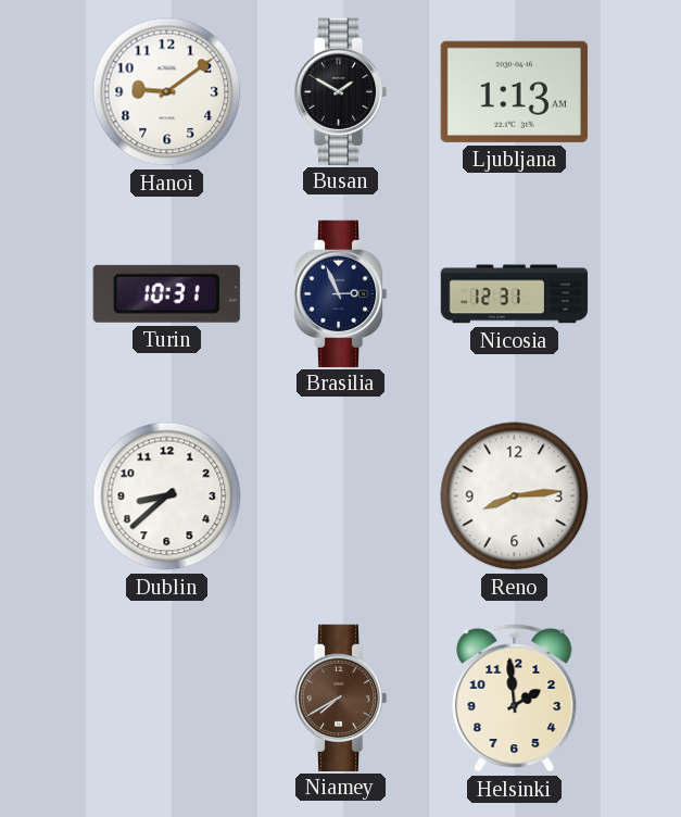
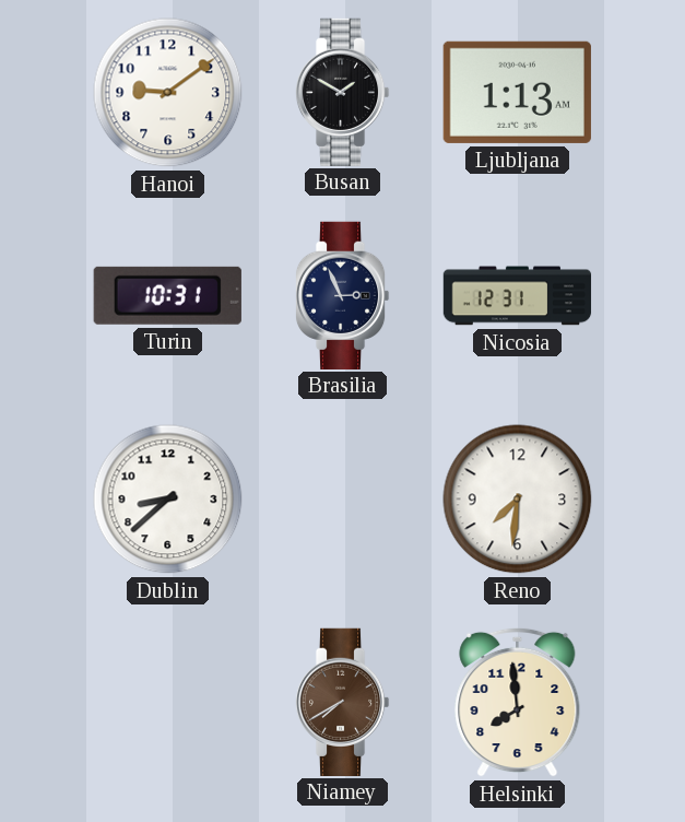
Reno: 8:14 -> 7:31
Helsinki: 1:59 -> 7:59
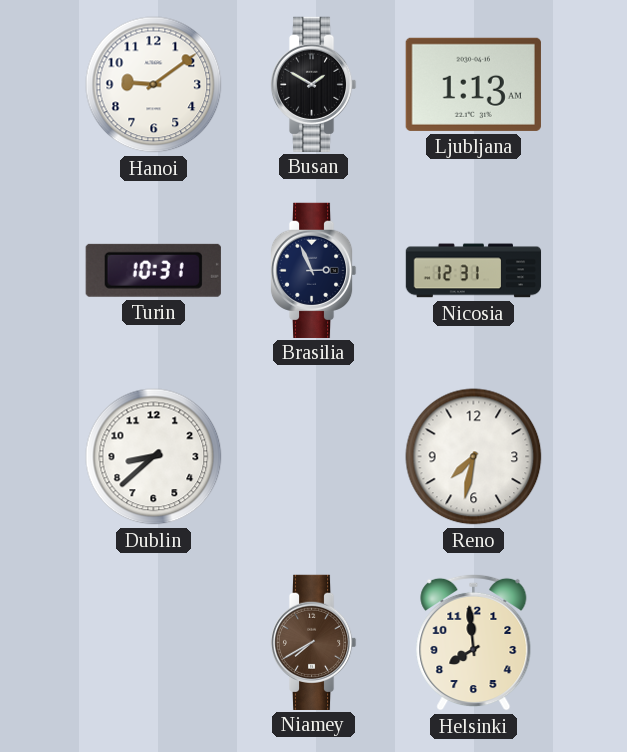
Reno: 7:31 -> 7:32
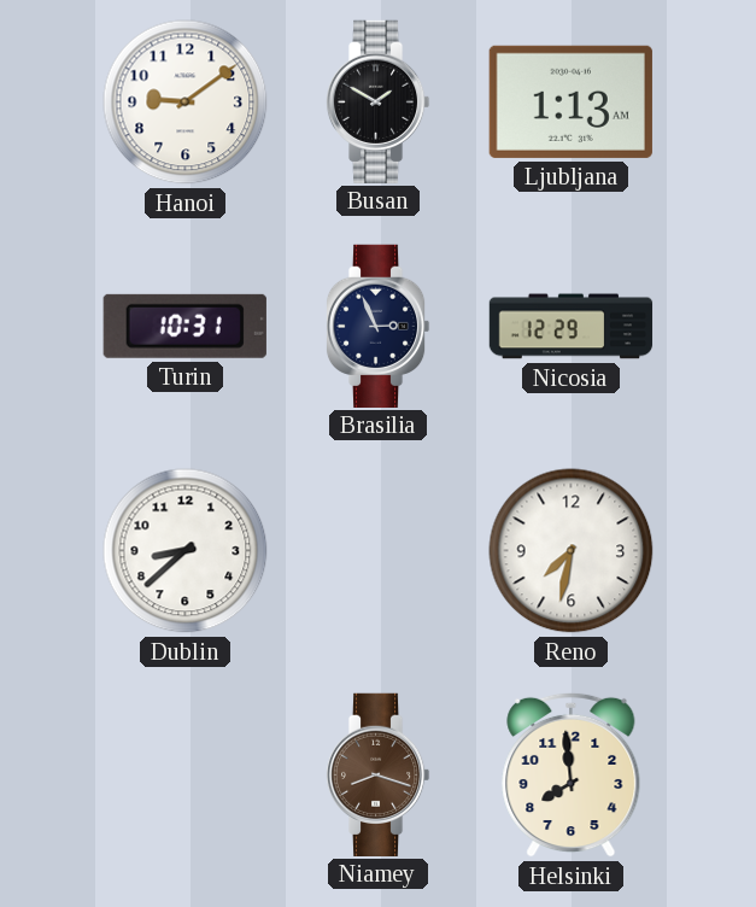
Nicosia: 12:31 -> 12:29
Niamey: 7:40 -> 8:18
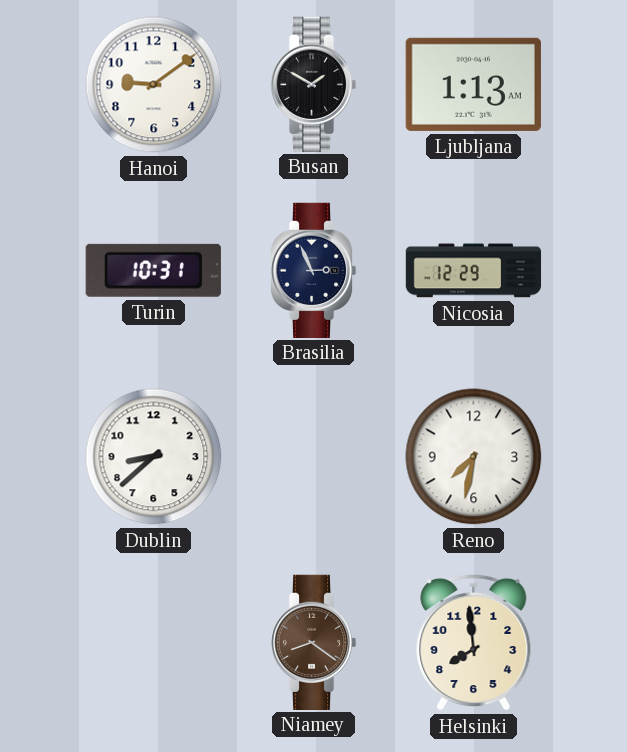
Niamey: 8:18 -> 8:21
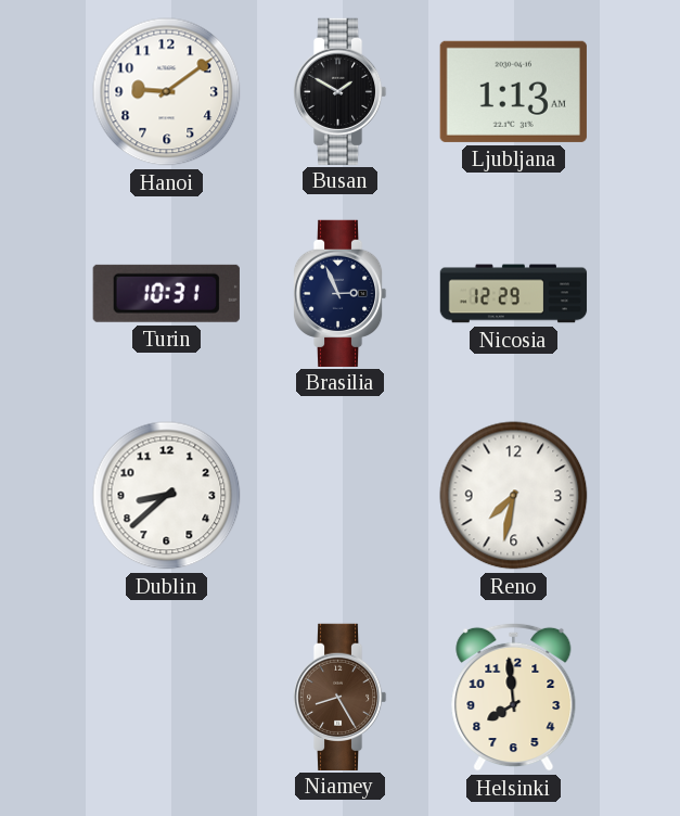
Niamey: 8:21 -> 8:25
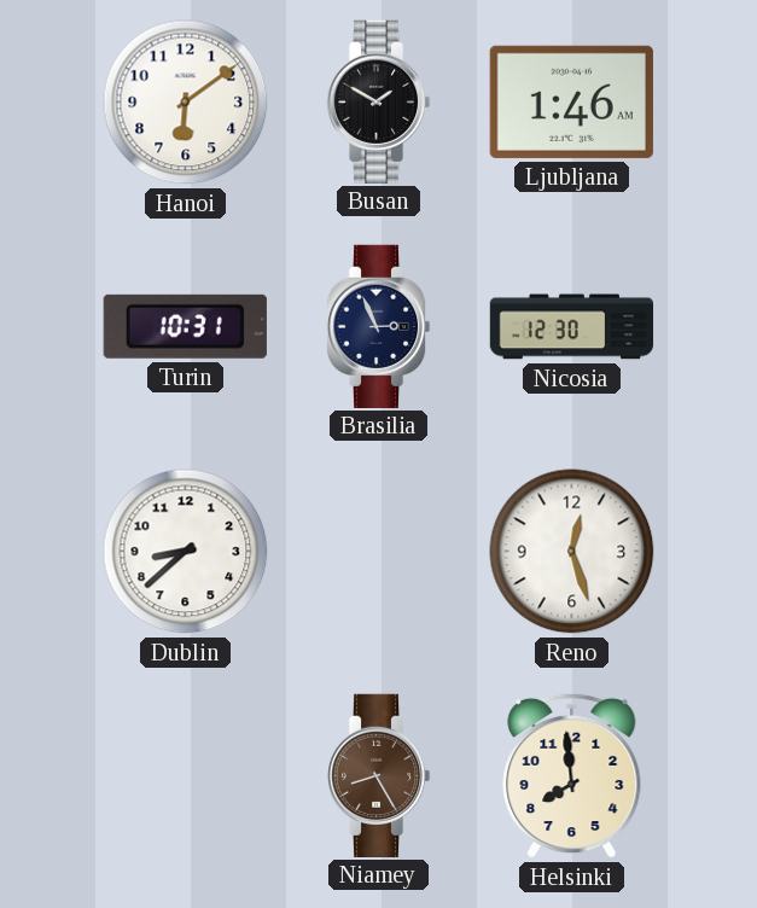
Hanoi: 9:09 -> 6:09
Ljubljana: 1:13 -> 1:46
Nicosia: 12:29 -> 12:30
Reno: 7:32 -> 12:27
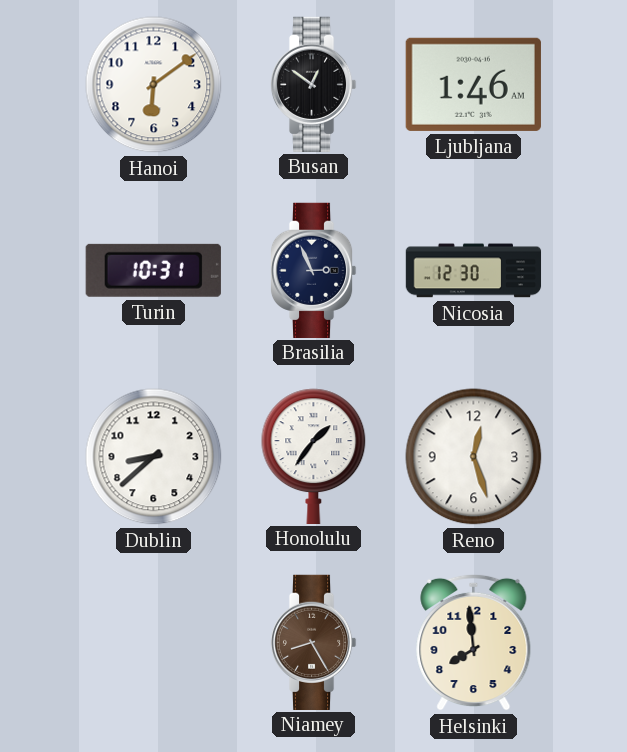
Busan: 1:50 -> 12:51
Honolulu: none -> 1:36
